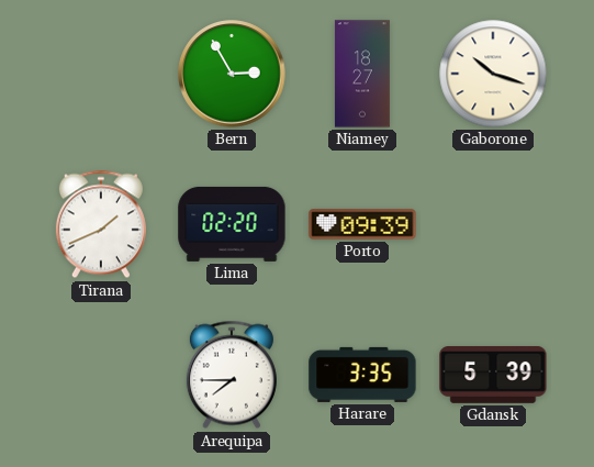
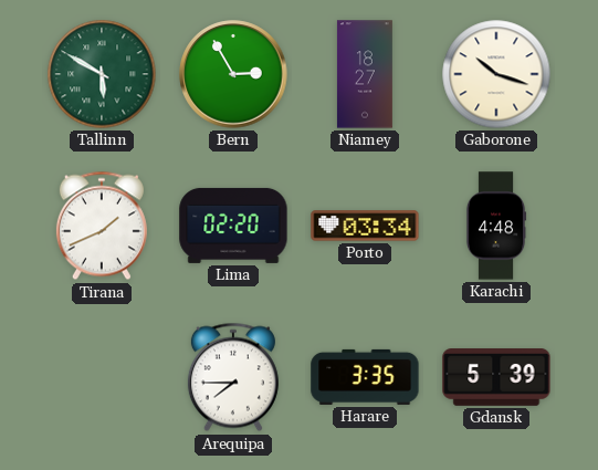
Tallinn: none -> 5:50
Porto: 09:39 -> 03:34
Karachi: none -> 4:48
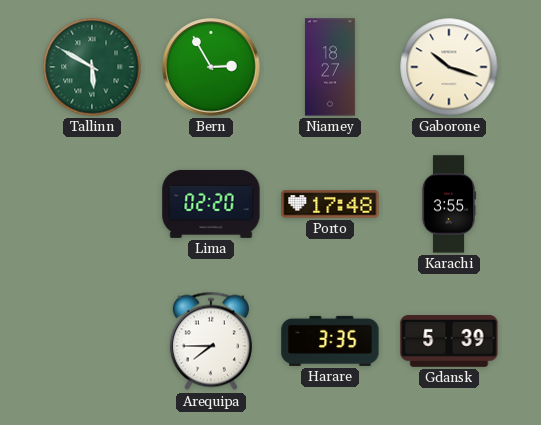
Tirana: 1:41 -> none
Porto: 03:34 -> 17:48
Karachi: 4:48 -> 3:55
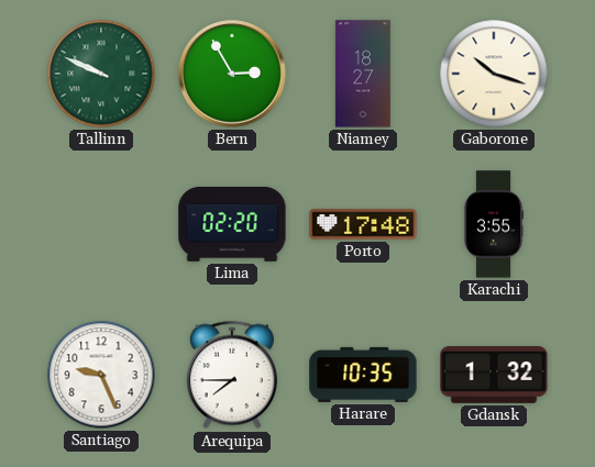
Tallinn: 5:50 -> 9:49
Santiago: none -> 9:26
Harare: 3:35 -> 10:35
Gdansk: 5:39 -> 1:32
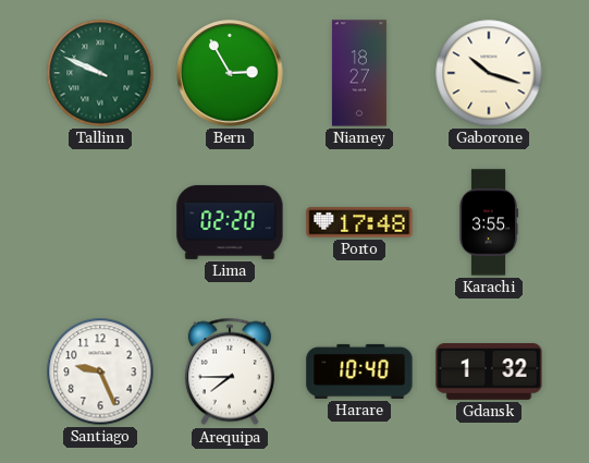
Harare: 10:35 -> 10:40
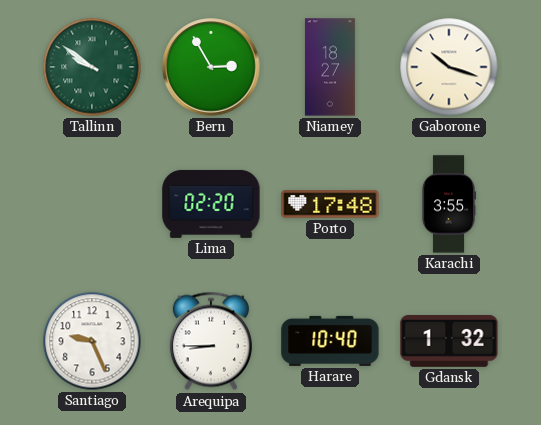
Tallinn: 9:49 -> 9:51
Arequipa: 7:45 -> 8:45
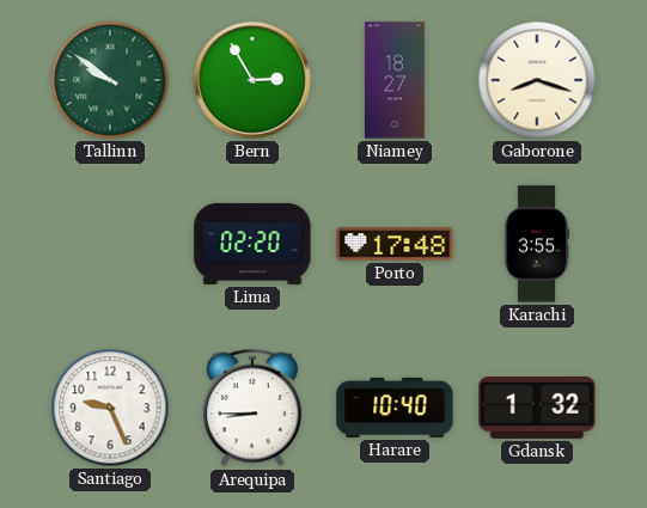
Gaborone: 10:18 -> 8:18
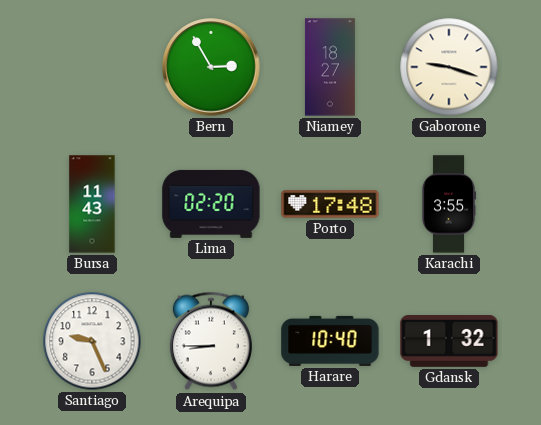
Tallinn: 9:51 -> none
Gaborone: 8:18 -> 9:18
Bursa: none -> 11:43
